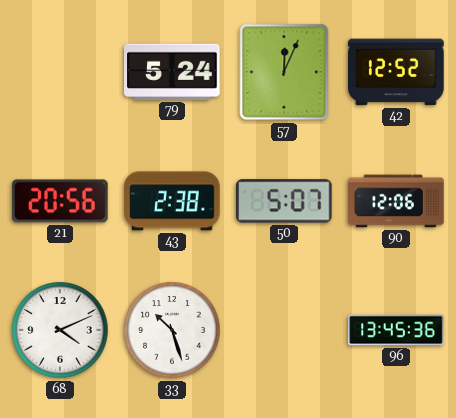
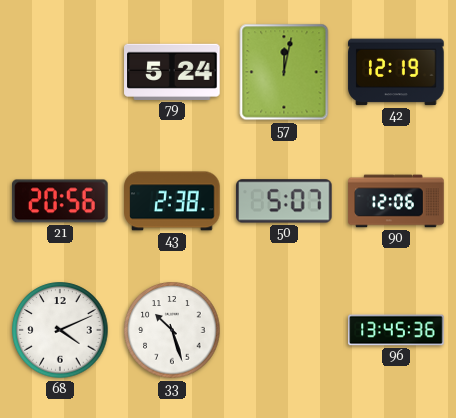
57: 12:04 -> 12:02
42: 12:52 -> 12:19
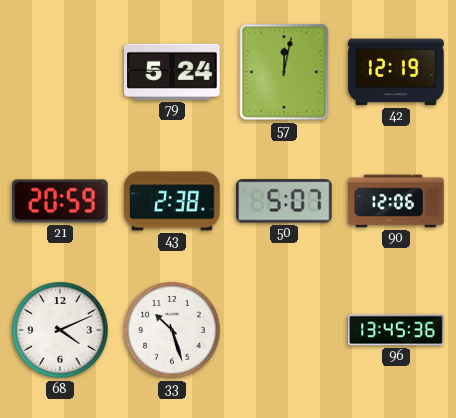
21: 20:56 -> 20:59
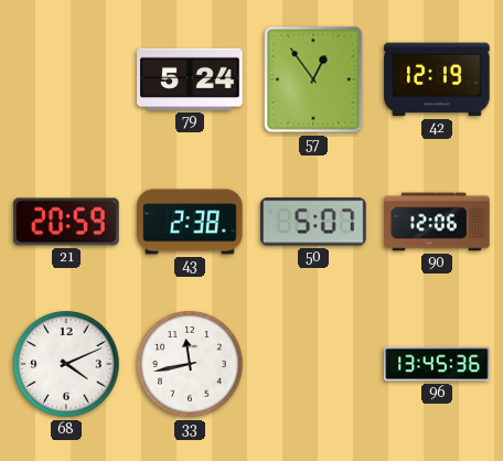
57: 12:02 -> 12:54
33: 10:27 -> 11:43
